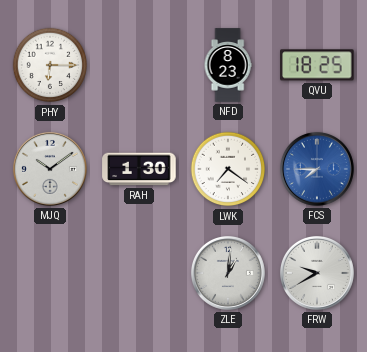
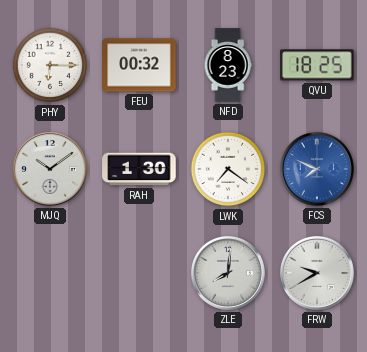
FEU: none -> 00:32
FCS: 7:45 -> 7:49
ZLE: 1:01 -> 8:01
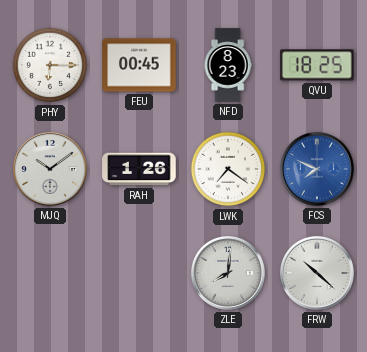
FEU: 00:32 -> 00:45
RAH: 1:30 -> 1:26
FRW: 9:40 -> 10:22
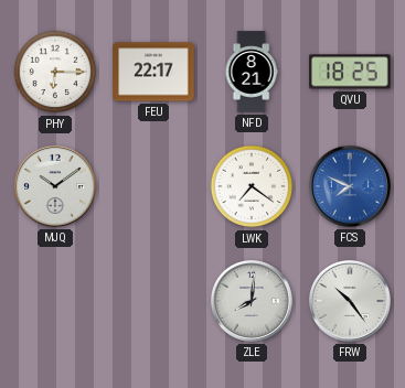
FEU: 00:45 -> 22:17
NFD: 8:23 -> 8:21
RAH: 1:26 -> none
FRW: 10:22 -> 10:24
